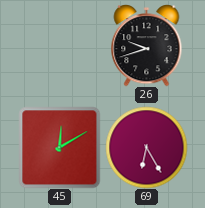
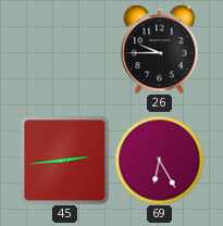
26: 9:42 -> 9:45
45: 12:10 -> 2:44
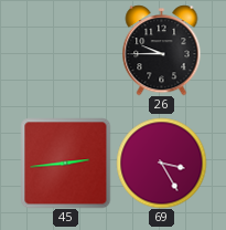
69: 6:25 -> 3:25
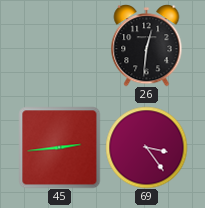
26: 9:45 -> 12:31
69: 3:25 -> 3:24
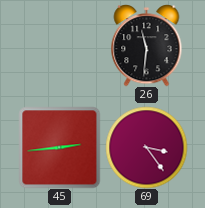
26: 12:31 -> 11:31
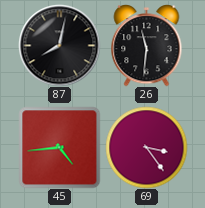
87: none -> 8:02
45: 2:44 -> 4:44
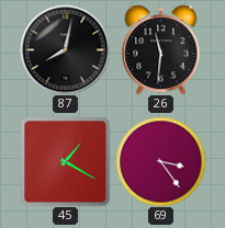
45: 4:44 -> 1:20
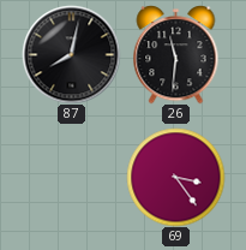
45: 1:20 -> none
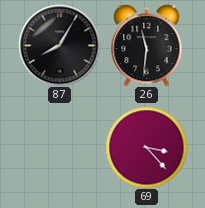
87: 8:02 -> 8:05
69: 3:24 -> 3:23
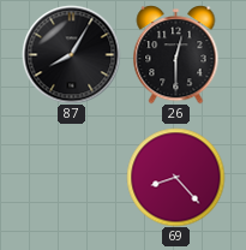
26: 11:31 -> 12:30
69: 3:23 -> 8:23
